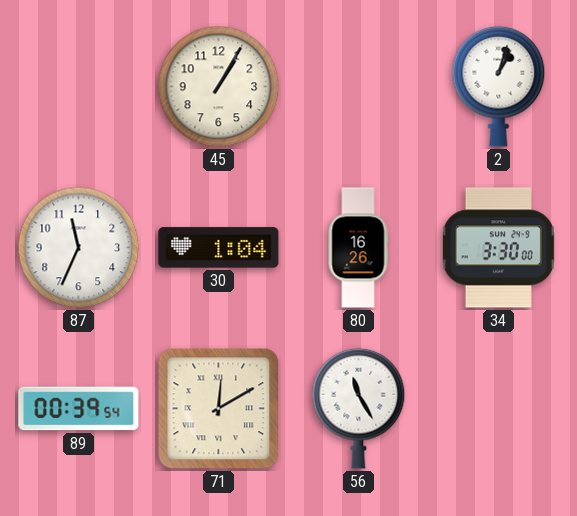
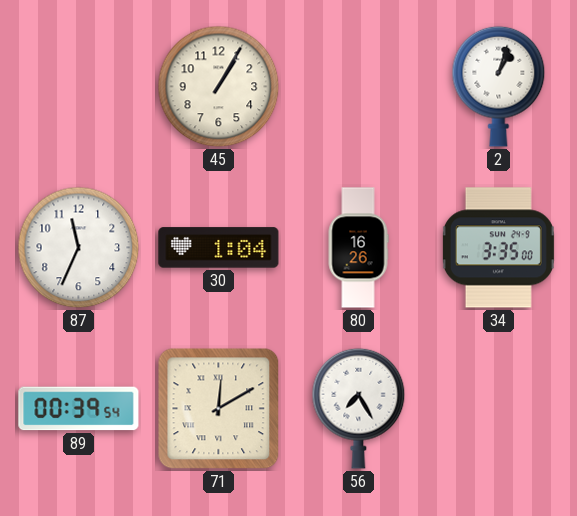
34: 3:30 -> 3:35
56: 11:25 -> 7:25
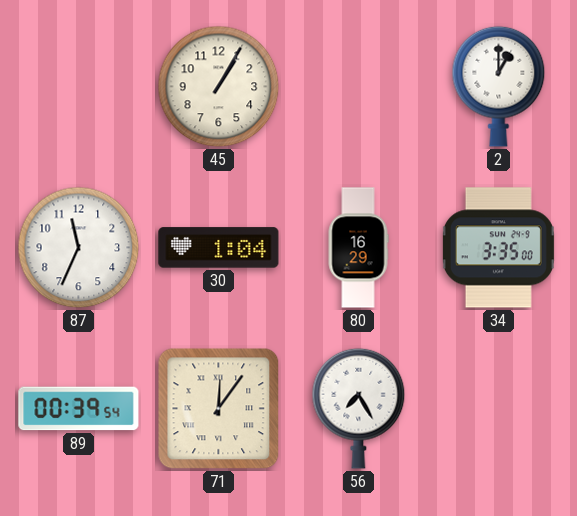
2: 1:03 -> 1:00
80: 16:26 -> 16:29
71: 12:10 -> 12:06
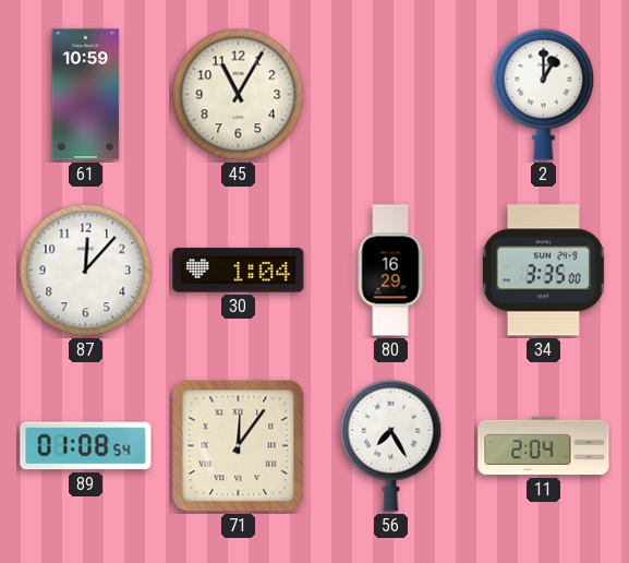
61: none -> 10:59
45: 1:05 -> 11:05
87: 11:34 -> 12:07
89: 00:39 -> 01:08
11: none -> 2:04
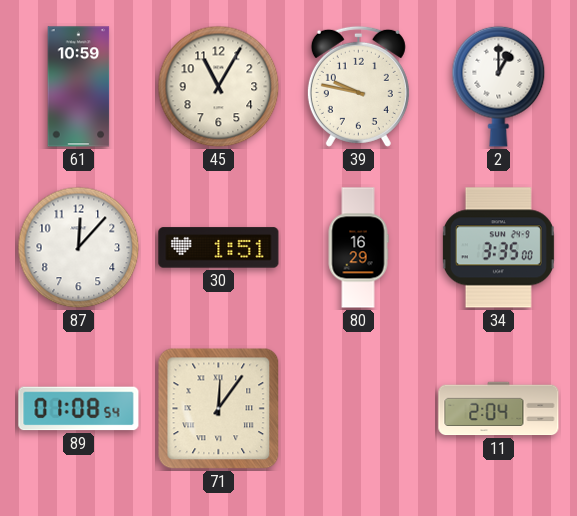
39: none -> 9:47
30: 1:04 -> 1:51
56: 7:25 -> none
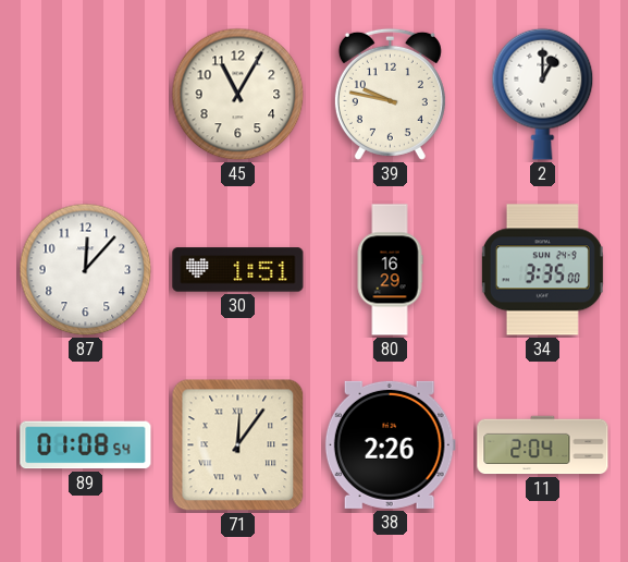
61: 10:59 -> none
38: none -> 2:26
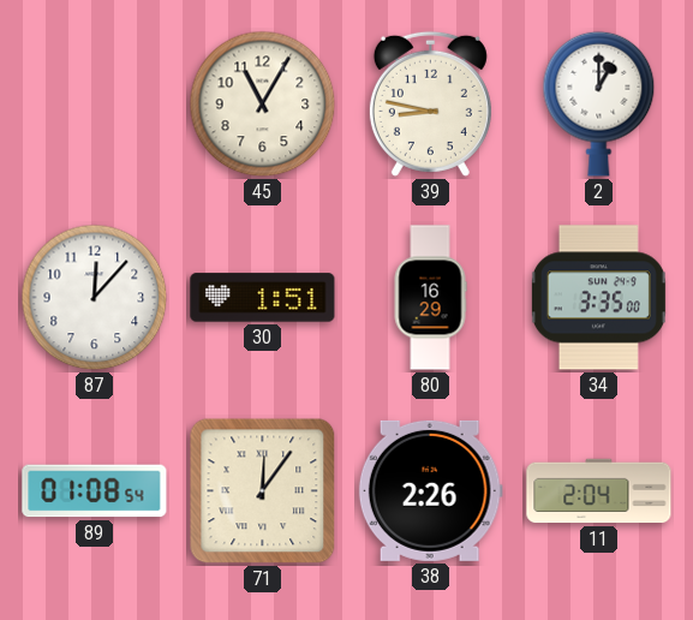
39: 9:47 -> 8:47
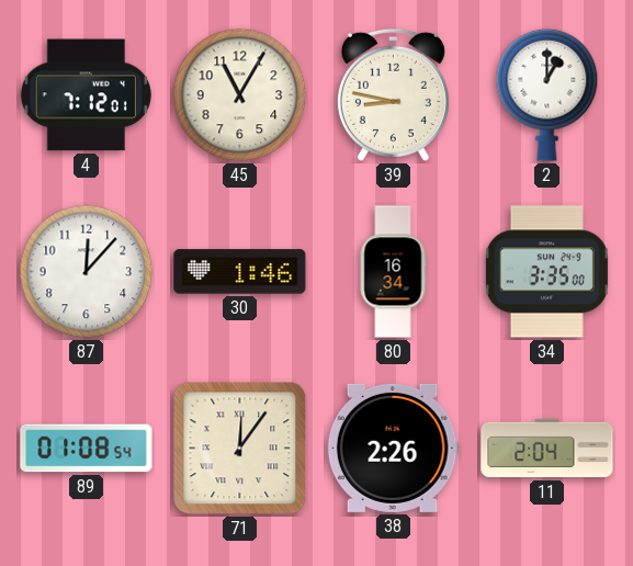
4: none -> 7:12
30: 1:51 -> 1:46
80: 16:29 -> 16:34
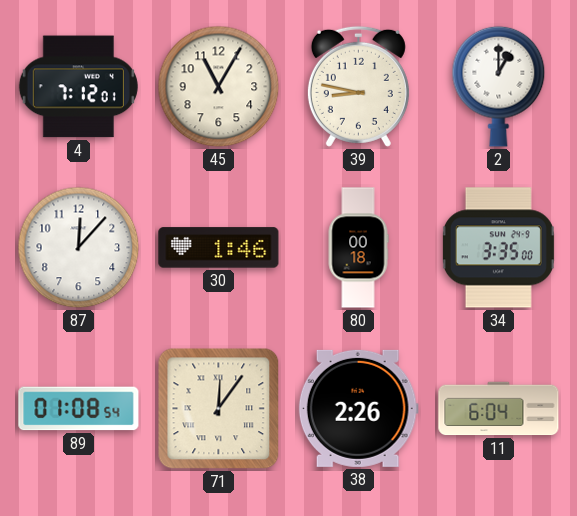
80: 16:34 -> 00:18
11: 2:04 -> 6:04
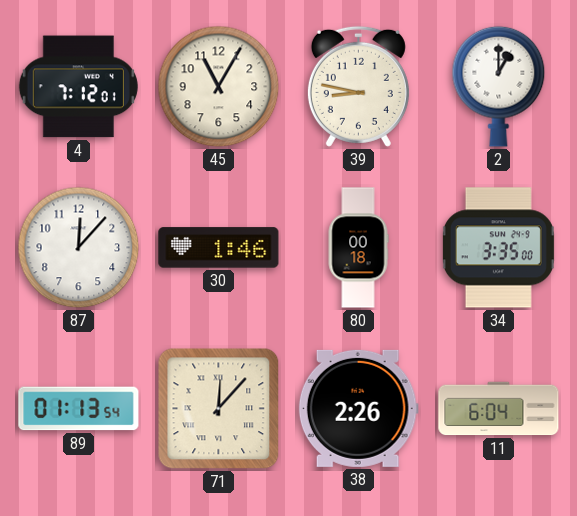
89: 01:08 -> 01:13
71: 12:06 -> 12:07
